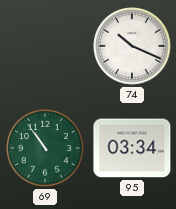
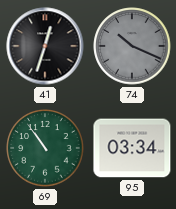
41: none -> 12:33
74 dial: white -> grey
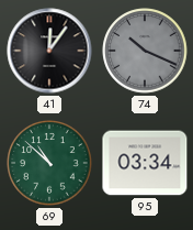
41: 12:33 -> 12:06
69: 10:54 -> 10:52
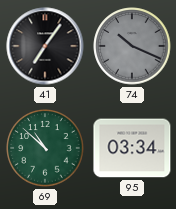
41: 12:06 -> 7:06
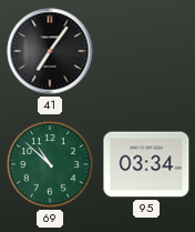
74: 10:19 -> none
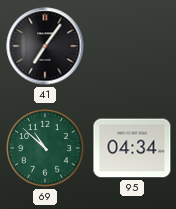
95: 03:34 -> 04:34
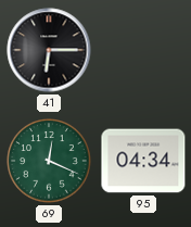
41: 7:06 -> 6:15
69: 10:52 -> 12:19
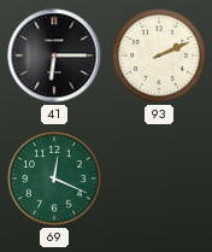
93: none -> 2:11
95: 04:34 -> none
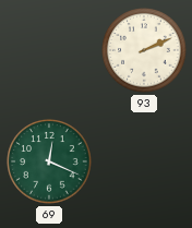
41: 6:15 -> none
